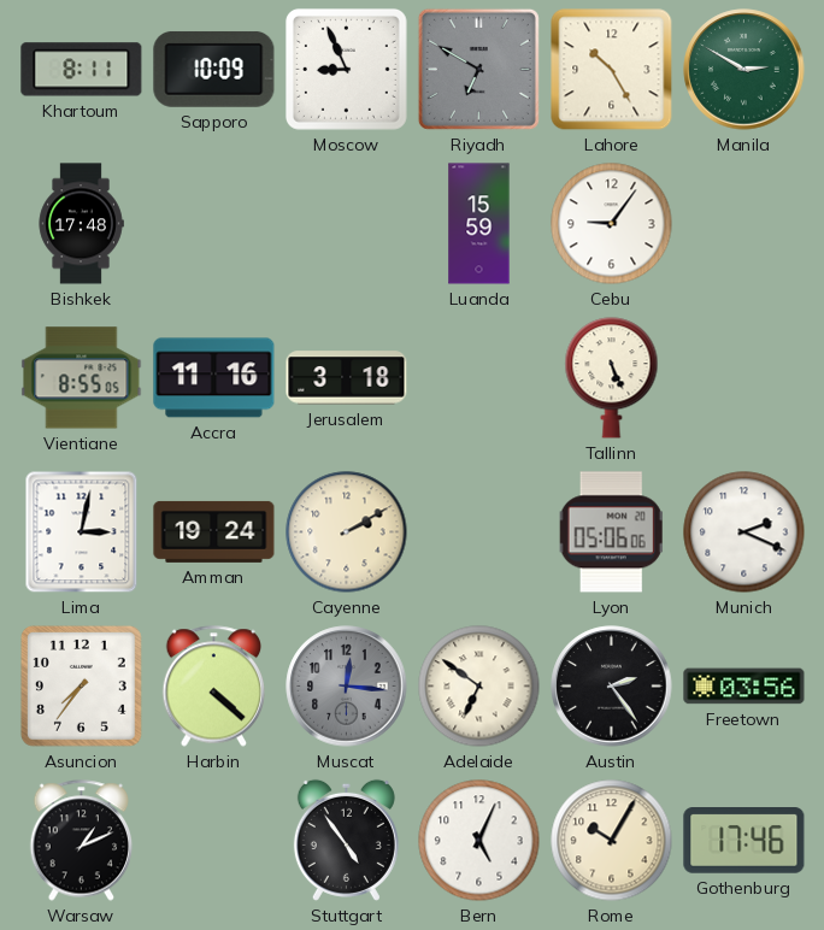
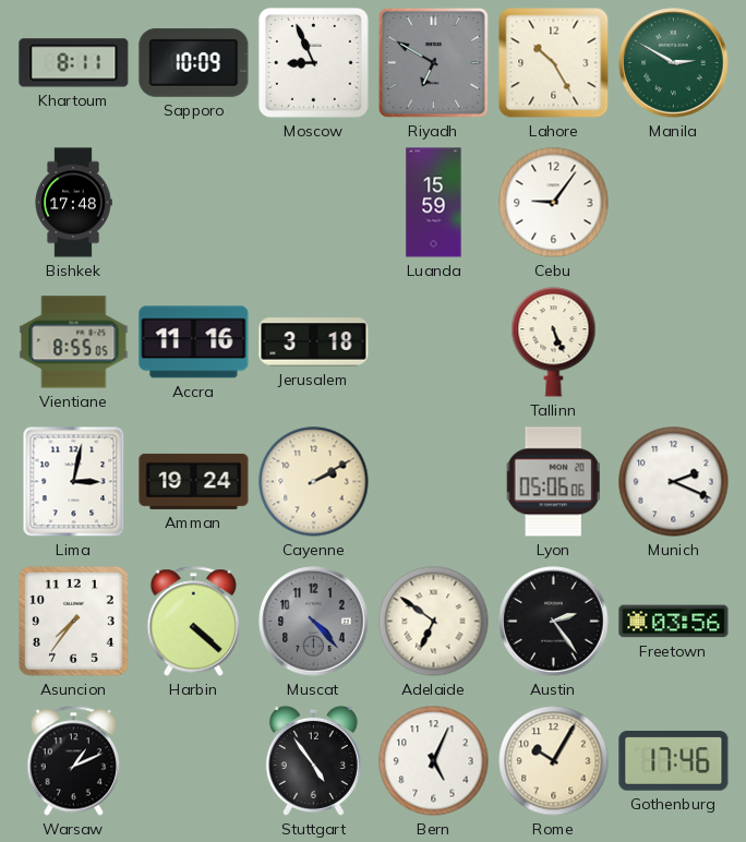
Muscat: 12:16 -> 4:23
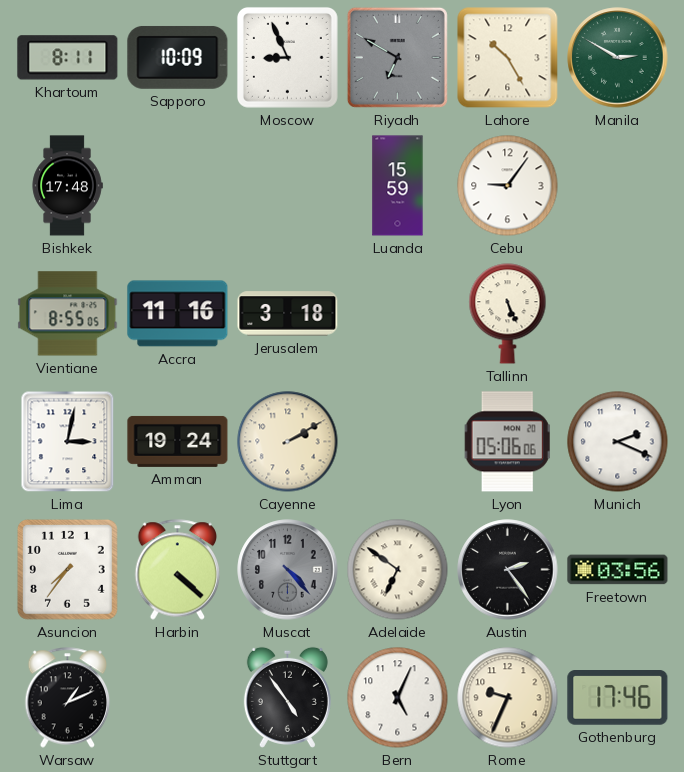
Rome: 10:05 -> 9:34
